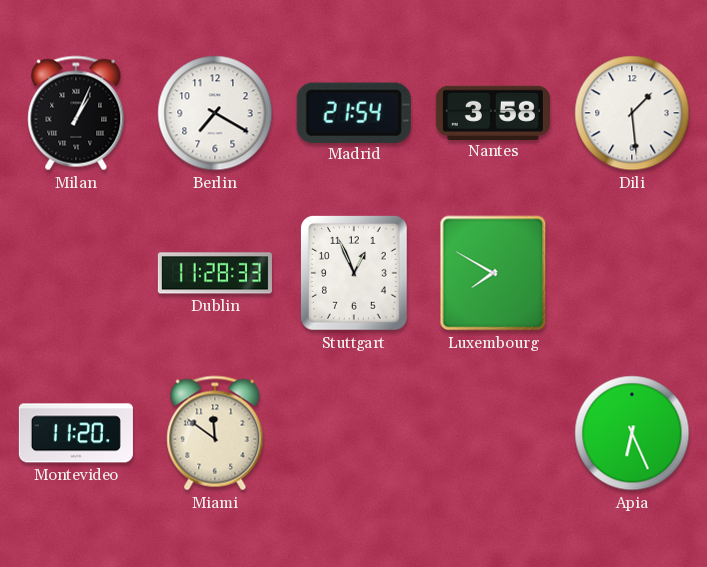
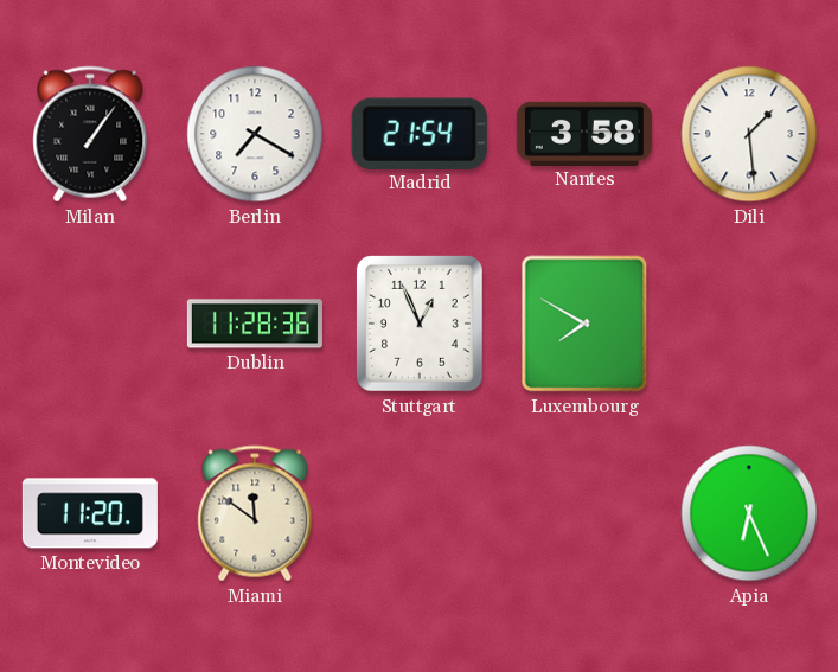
Milan: 1:04 -> 1:06
Dublin: 11:28:33 -> 11:28:36
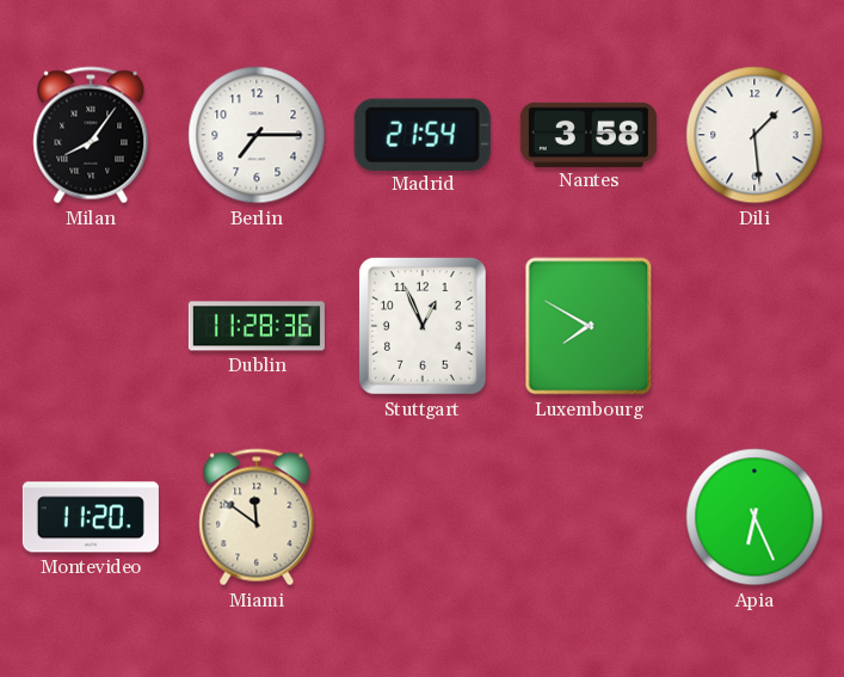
Milan: 1:06 -> 8:06
Berlin: 7:20 -> 7:15
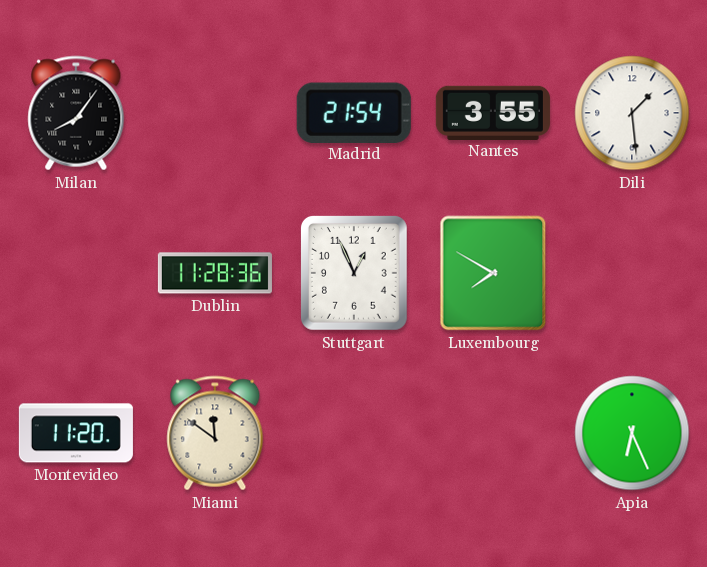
Berlin: 7:15 -> none
Nantes: 3:58 -> 3:55
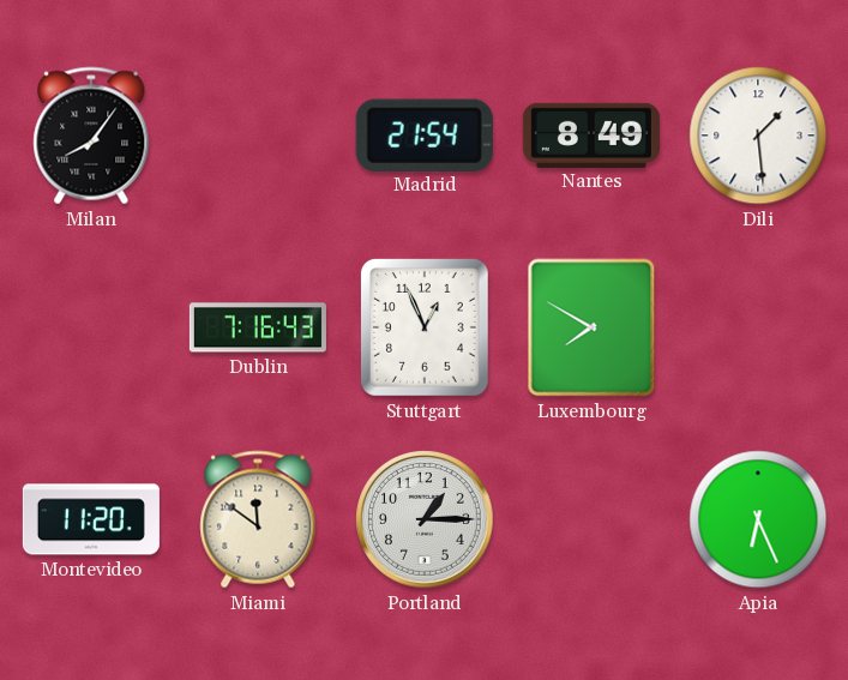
Nantes: 3:55 -> 8:49
Dublin: 11:28 -> 7:16
Portland: none -> 1:15
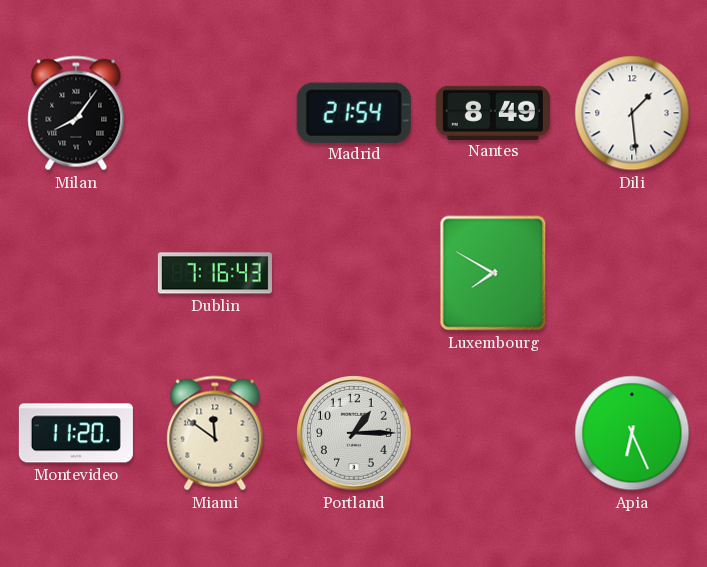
Stuttgart: 12:56 -> none
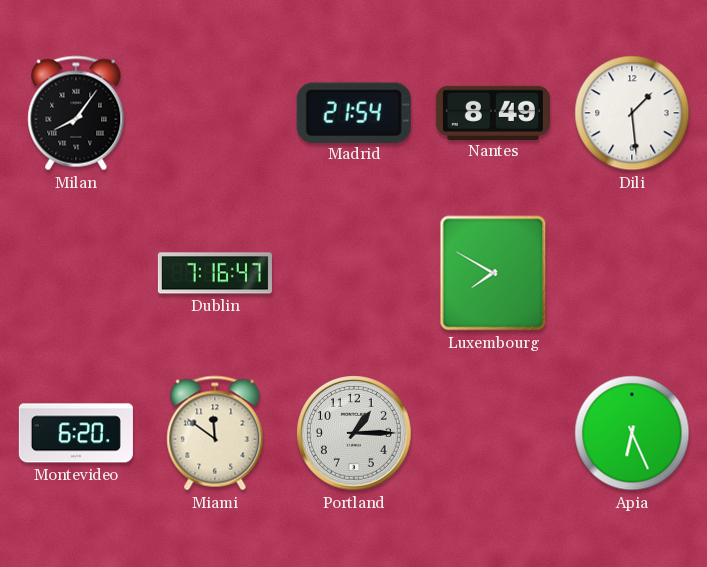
Dublin: 7:16:43 -> 7:16:47
Montevideo: 11:20 -> 6:20
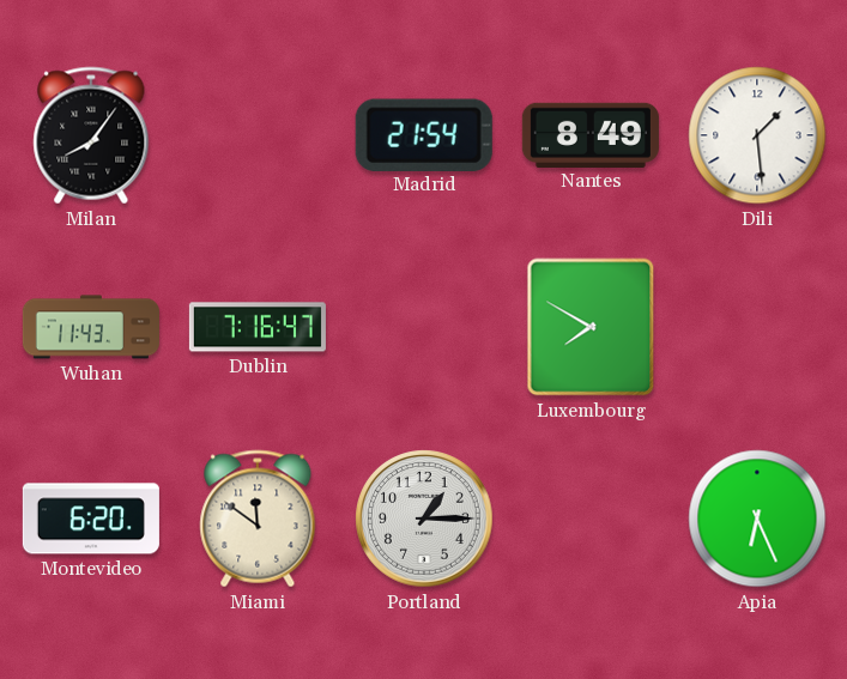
Wuhan: none -> 11:43
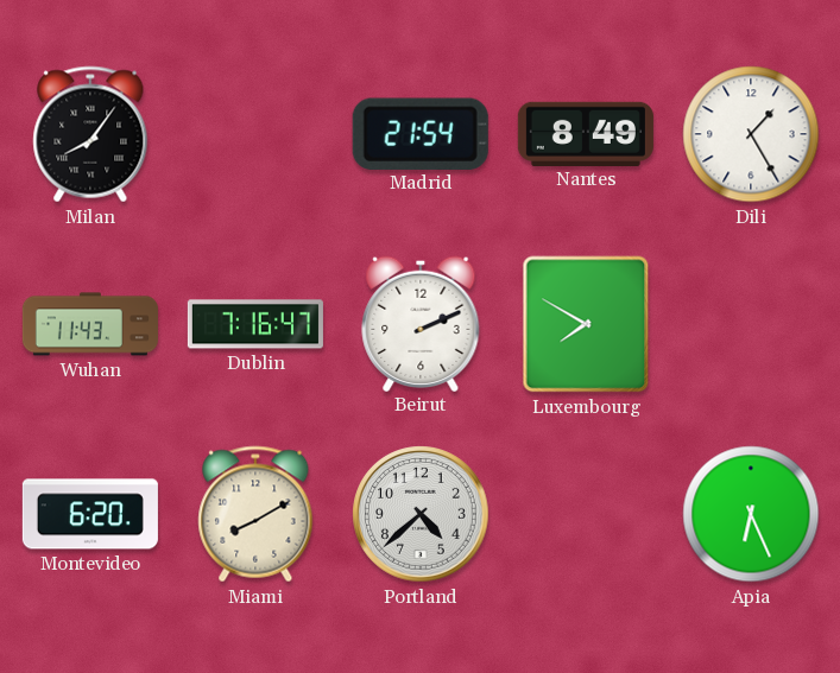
Dili: 1:29 -> 1:25
Beirut: none -> 2:11
Miami: 11:51 -> 8:10
Portland: 1:15 -> 4:38
